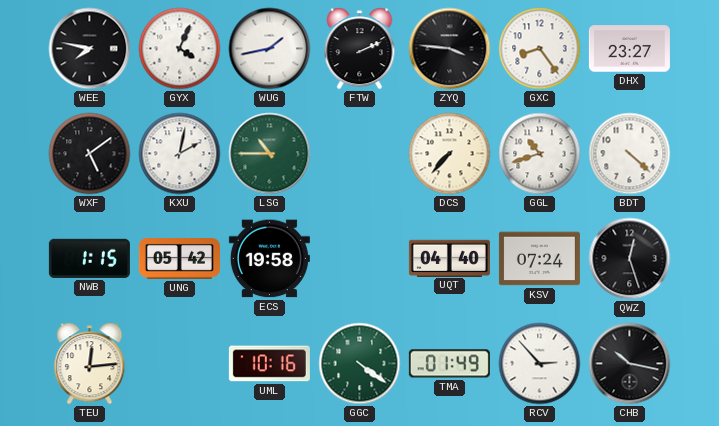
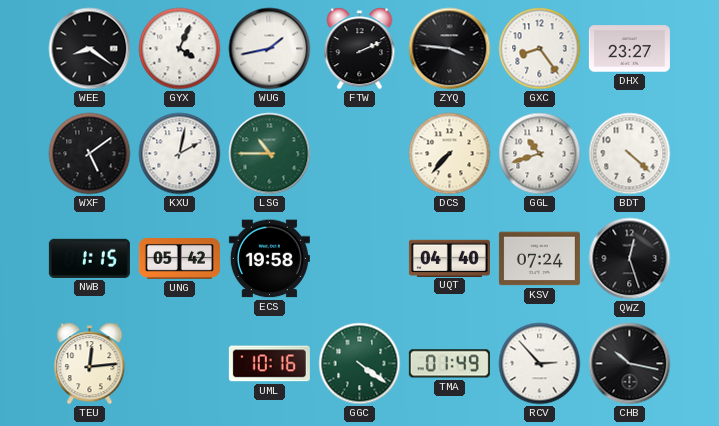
WEE: 7:47 -> 8:21
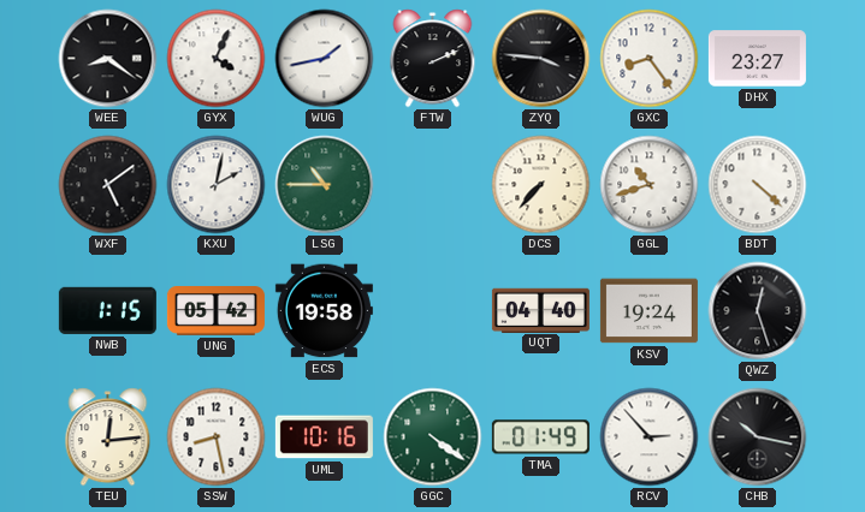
KSV: 07:24 -> 19:24
SSW: none -> 8:28
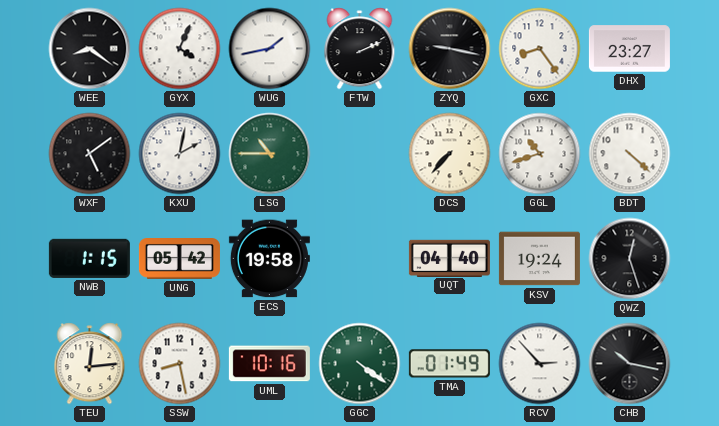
ZYQ: 3:46 -> 9:17
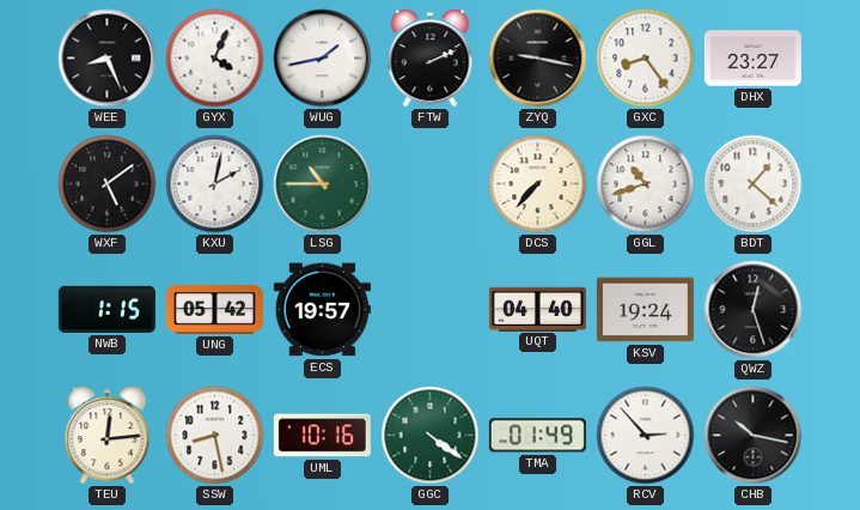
WEE: 8:21 -> 8:26
BDT: 4:22 -> 1:22
ECS: 19:58 -> 19:57
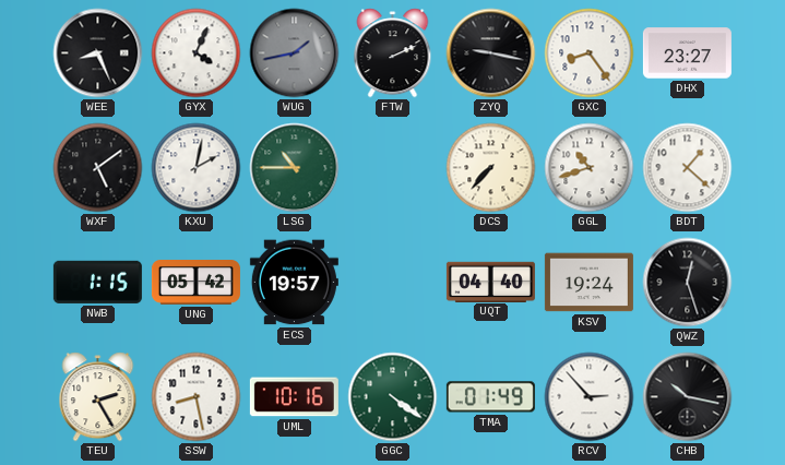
WUG dial: white -> grey
TEU: 12:14 -> 2:25
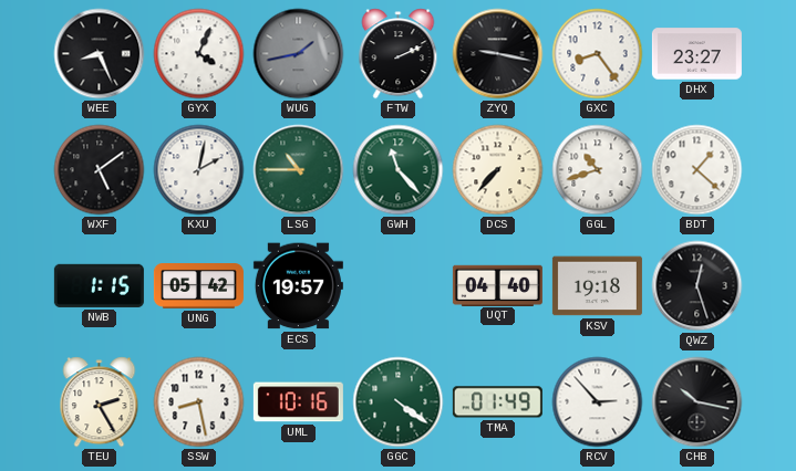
GWH: none -> 11:23
KSV: 19:24 -> 19:18
